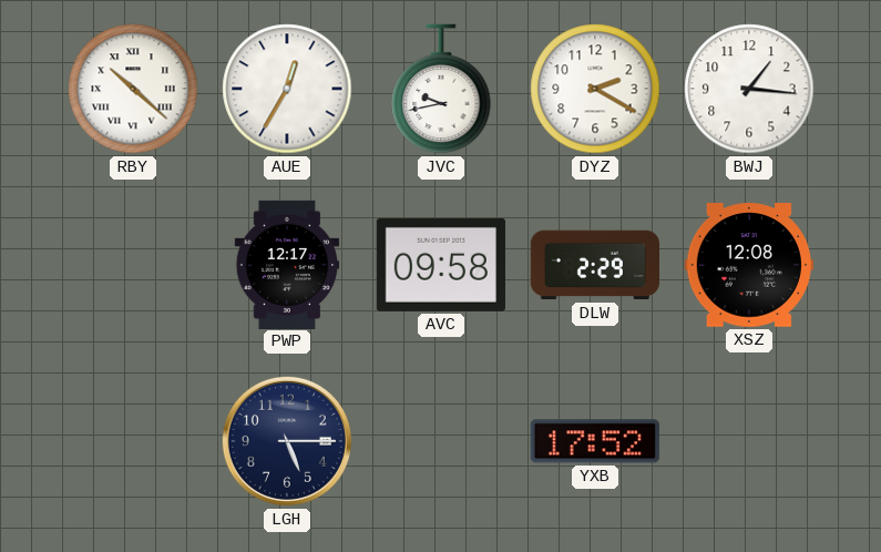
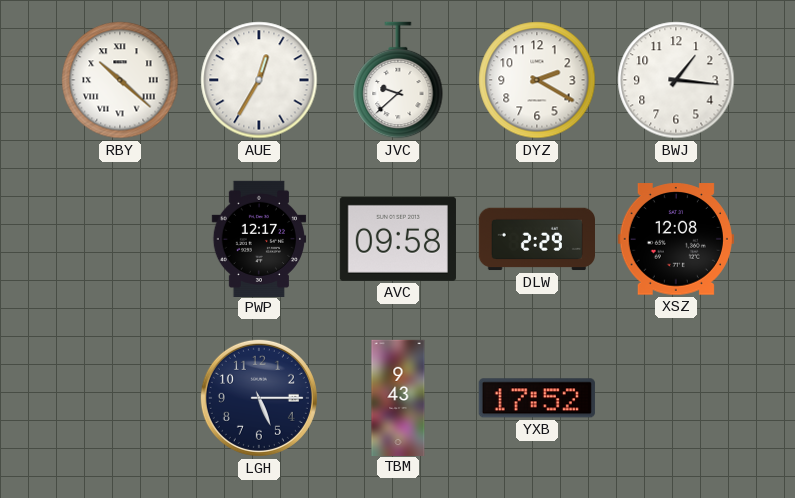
JVC: 9:43 -> 9:38
TBM: none -> 9:43
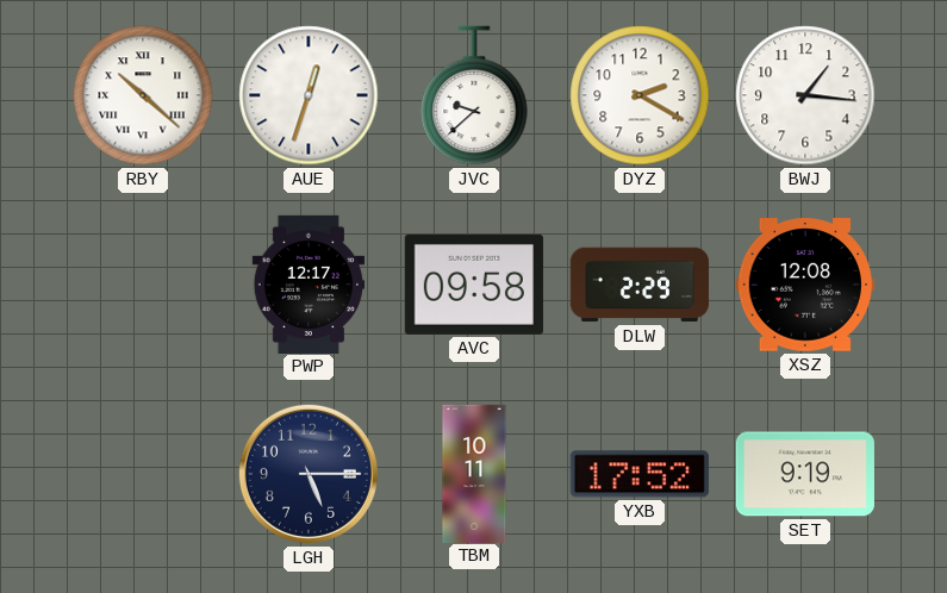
AUE: 12:35 -> 12:33
TBM: 9:43 -> 10:11
SET: none -> 9:19
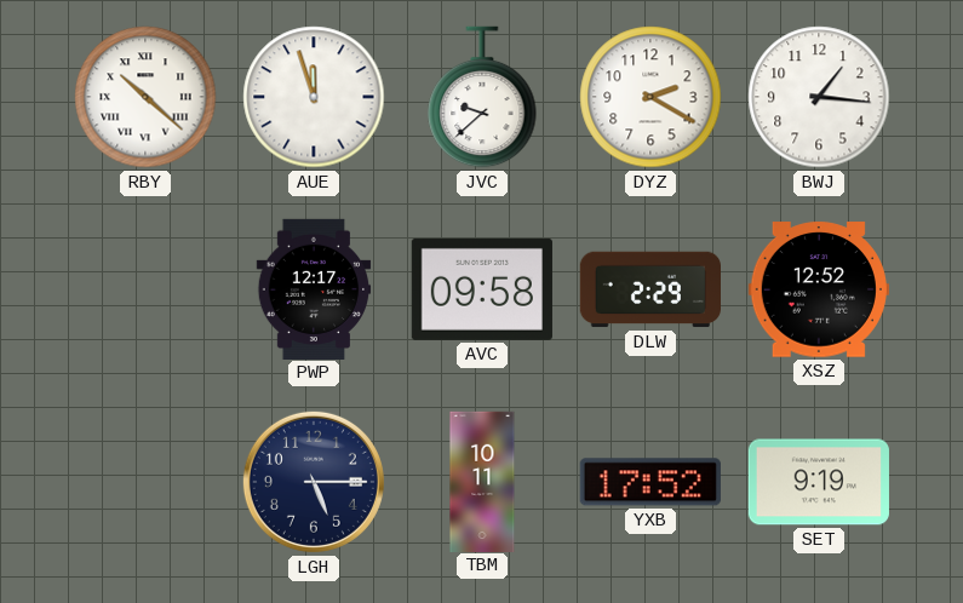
AUE: 12:33 -> 11:57
XSZ: 12:08 -> 12:52
